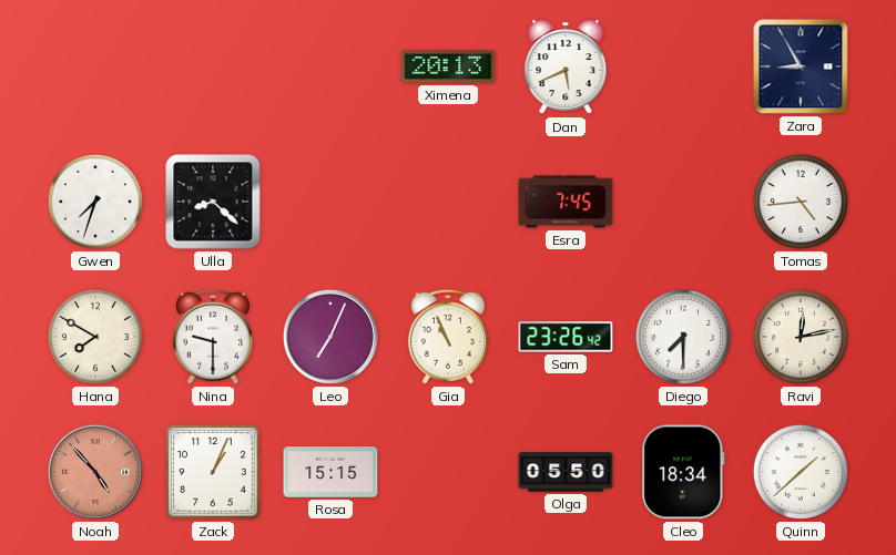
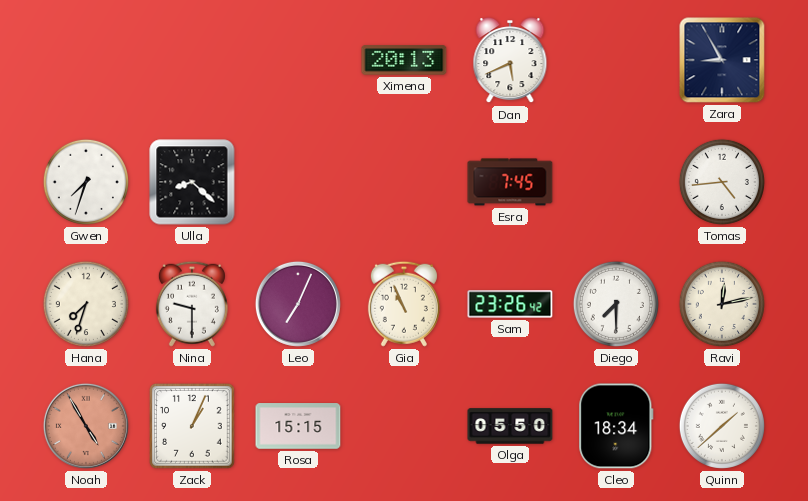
Hana: 7:50 -> 7:33
Noah: 4:53 -> 4:55
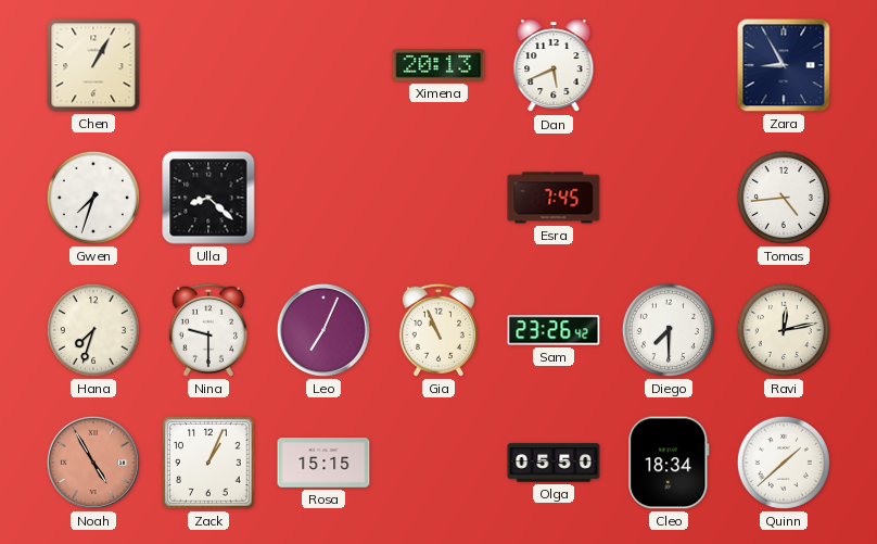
Chen: none -> 1:05
